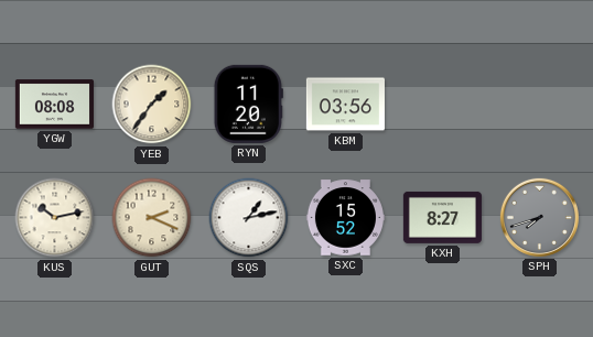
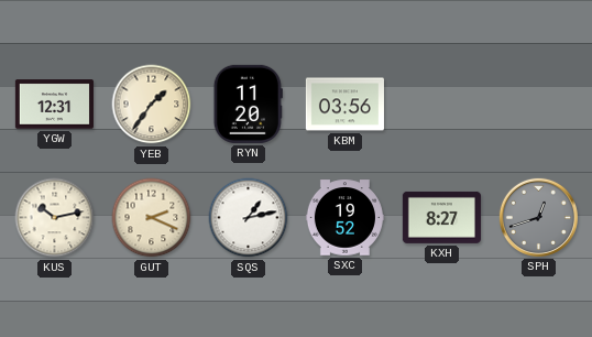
YGW: 08:08 -> 12:31
SXC: 15:52 -> 19:52
SPH: 7:42 -> 12:42
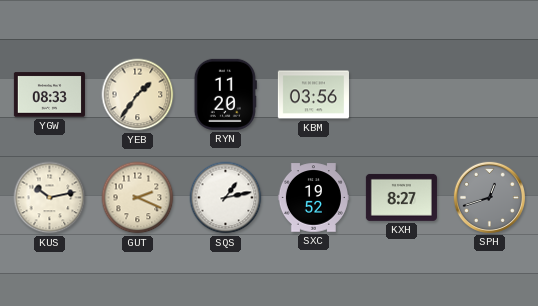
YGW: 12:31 -> 08:33
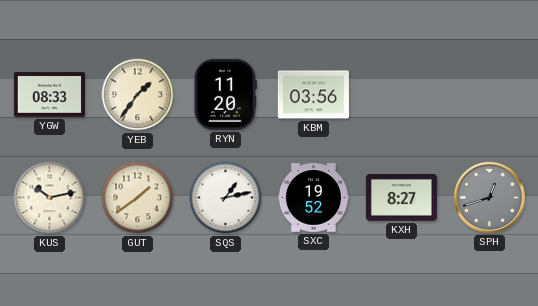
GUT: 2:19 -> 1:39
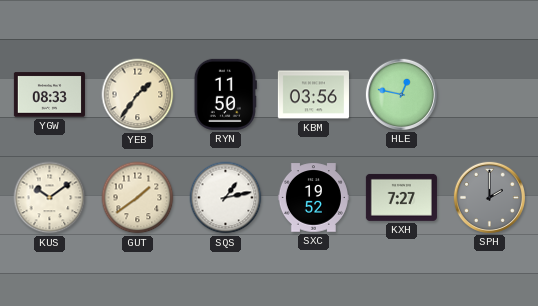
RYN: 11:20 -> 11:50
HLE: none -> 12:47
KUS: 10:13 -> 10:09
KXH: 8:27 -> 7:27
SPH: 12:42 -> 2:00
